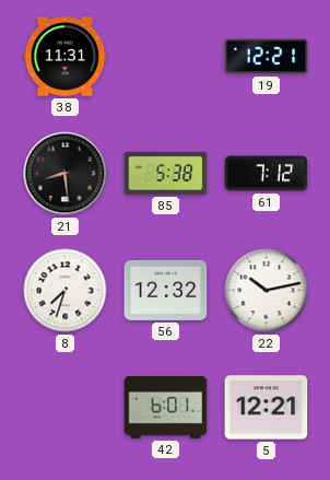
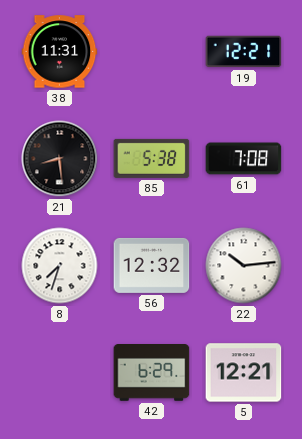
61: 7:12 -> 7:08
22: 10:13 -> 10:14
42: 6:01 -> 6:29
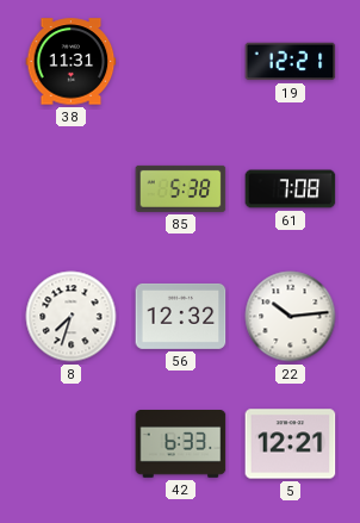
21: 8:29 -> none
42: 6:29 -> 6:33
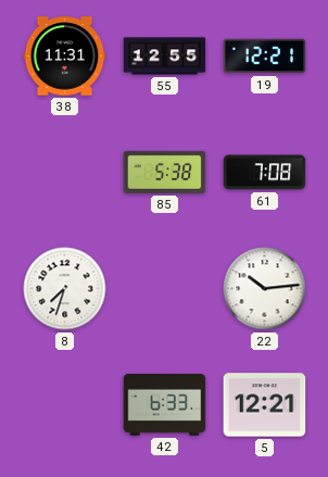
55: none -> 12:55
56: 12:32 -> none
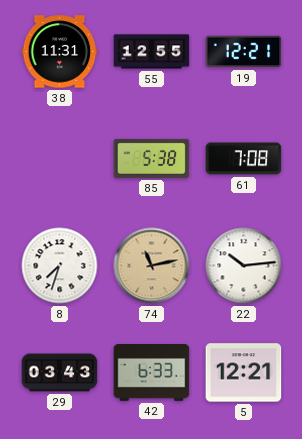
74: none -> 11:13
29: none -> 03:43
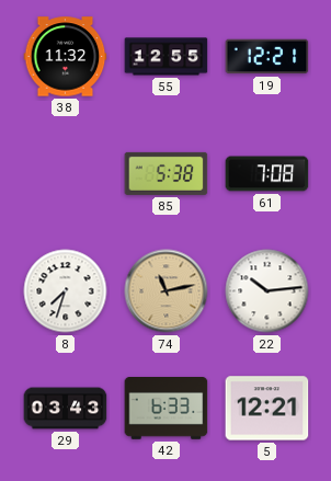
38: 11:31 -> 11:32
